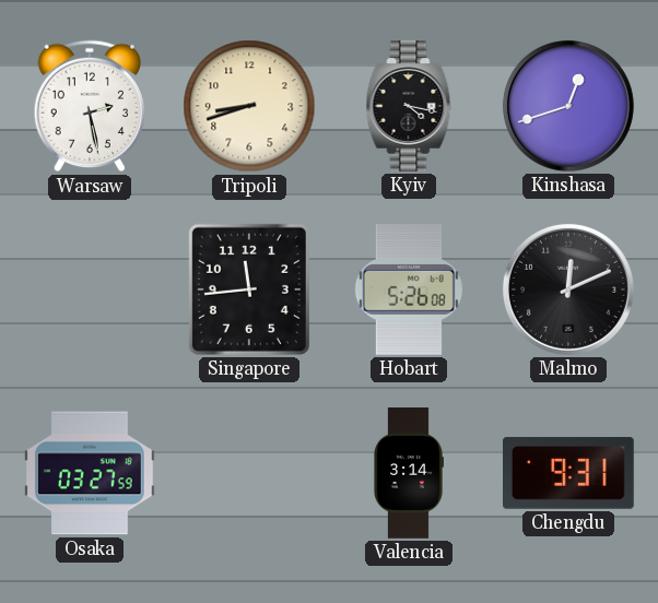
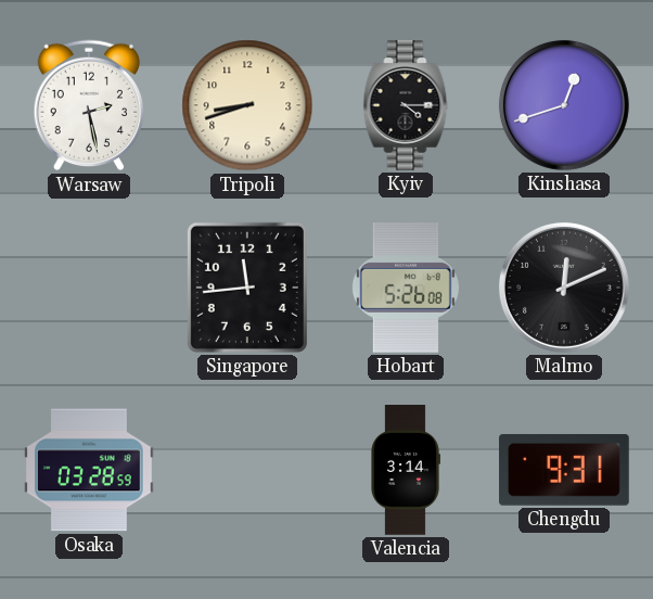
Kyiv: 4:17 -> 4:15
Osaka: 03:27 -> 03:28
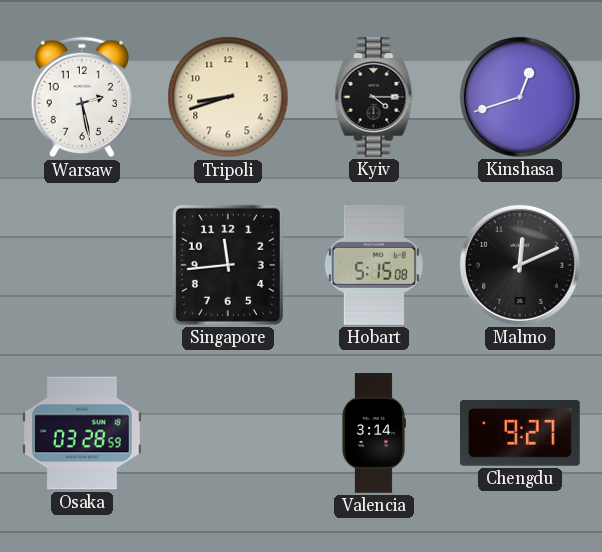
Hobart: 5:26 -> 5:15
Chengdu: 9:31 -> 9:27
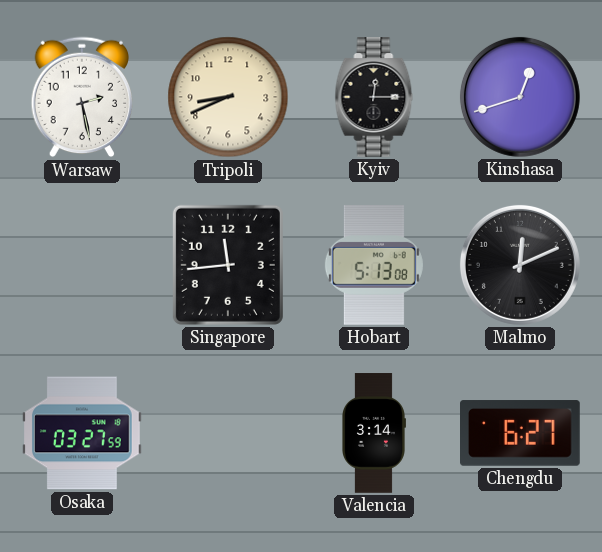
Tripoli: 8:42 -> 8:41
Kyiv: 4:15 -> 12:15
Hobart: 5:15 -> 5:13
Osaka: 03:28 -> 03:27
Chengdu: 9:27 -> 6:27
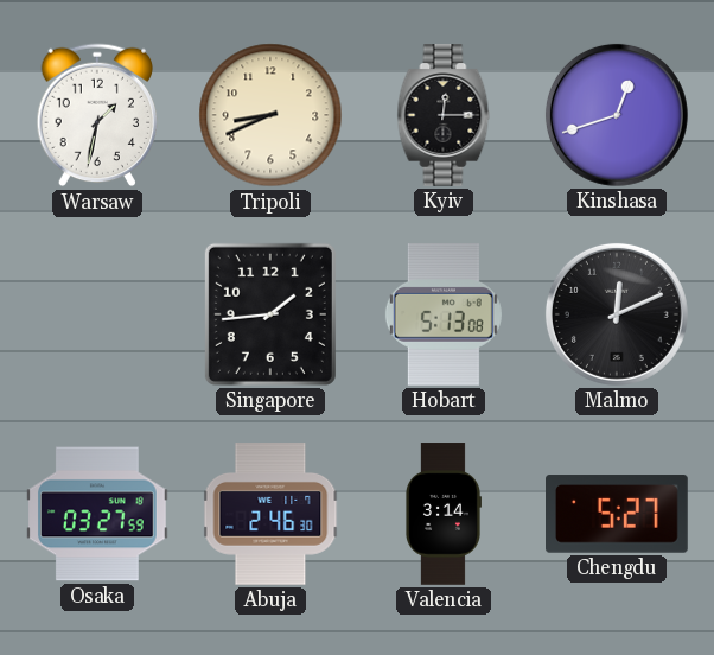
Warsaw: 2:28 -> 1:32
Singapore: 11:44 -> 1:44
Abuja: none -> 2:46
Chengdu: 6:27 -> 5:27
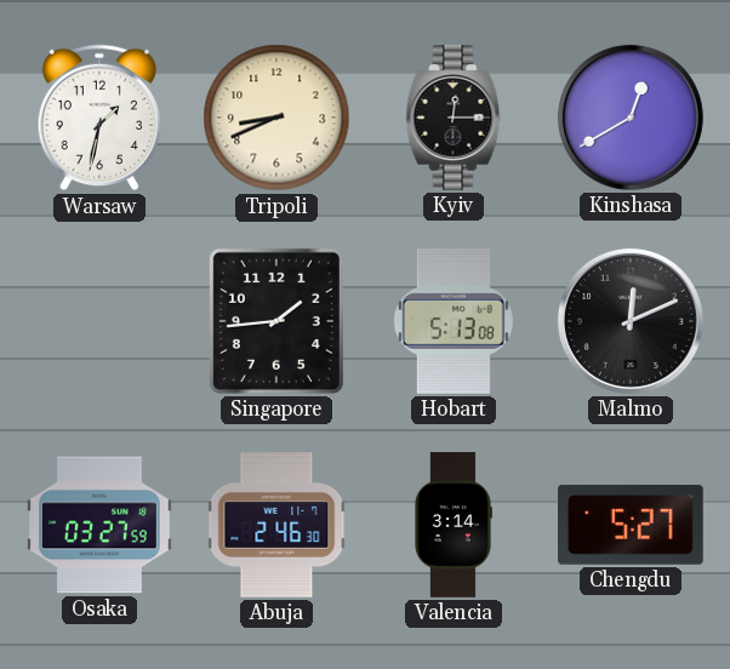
Kinshasa: 12:42 -> 12:40
